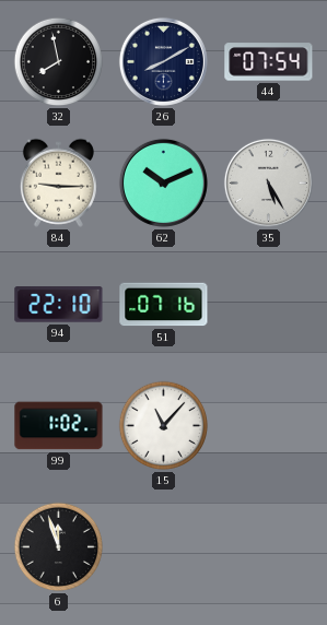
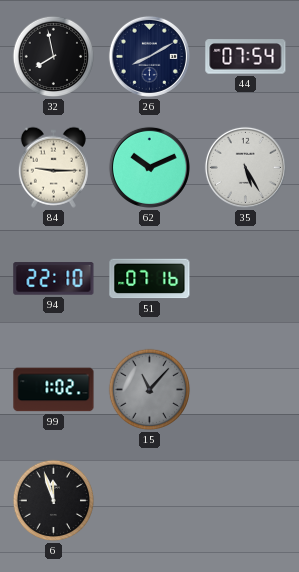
15 dial: white -> grey
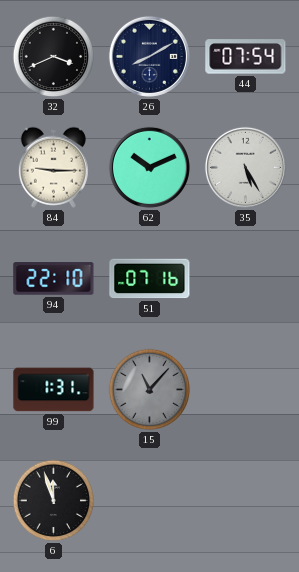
32: 7:58 -> 3:41
99: 1:02 -> 1:31
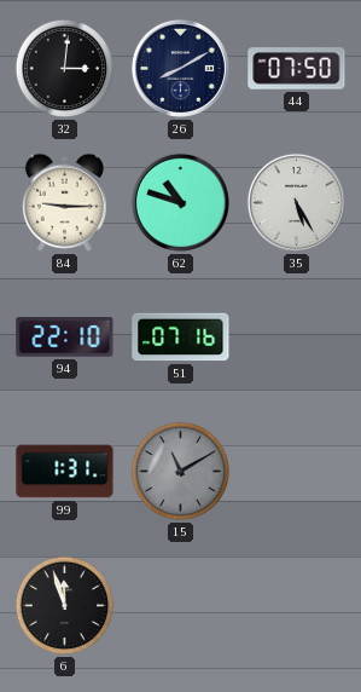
32: 3:41 -> 3:01
44: 07:54 -> 07:50
62: 10:11 -> 10:48
15: 11:07 -> 11:10
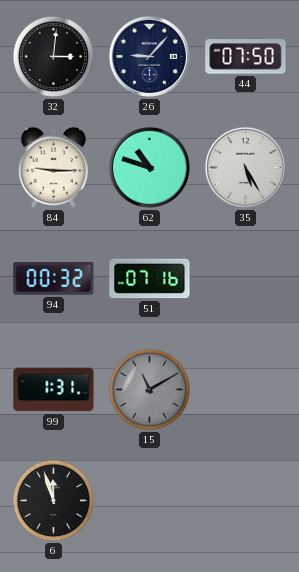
26: 8:10 -> 9:07
94: 22:10 -> 00:32
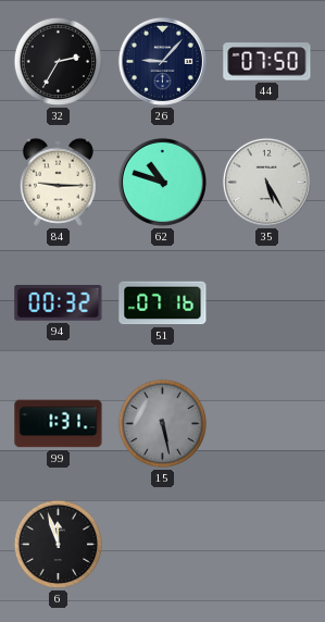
32: 3:01 -> 2:35
15: 11:10 -> 5:28
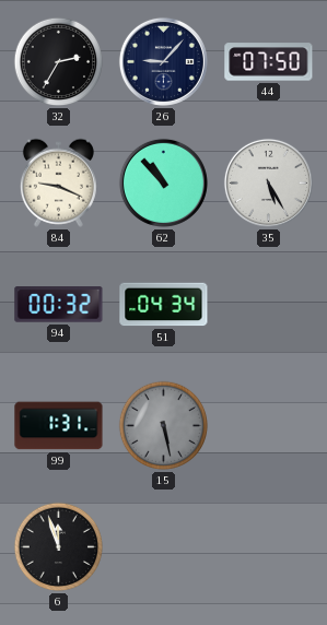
84: 9:15 -> 9:19
62: 10:48 -> 10:53
51: 07:16 -> 04:34
